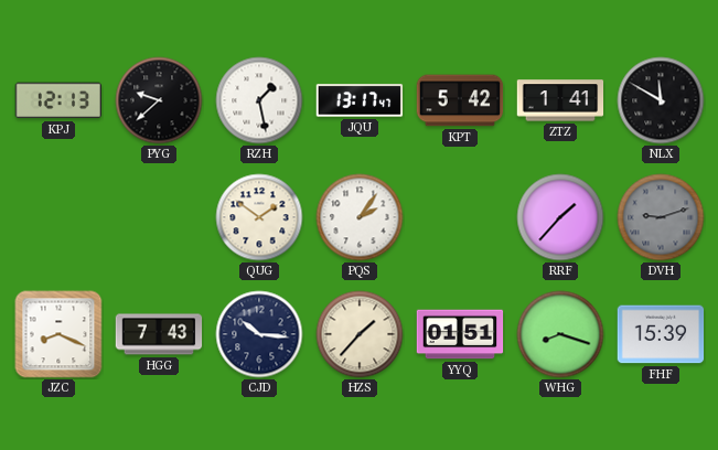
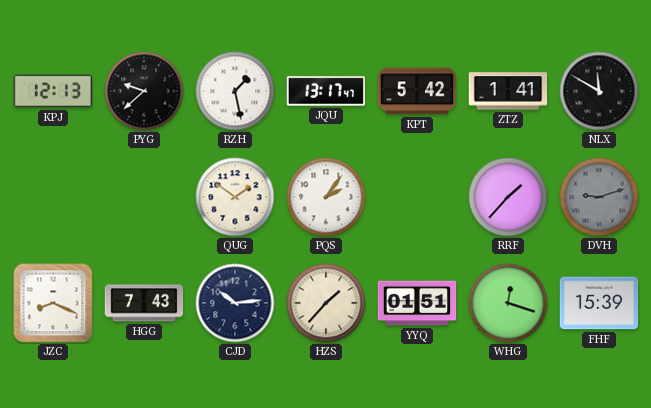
CJD: 10:16 -> 10:14
WHG: 8:18 -> 12:18
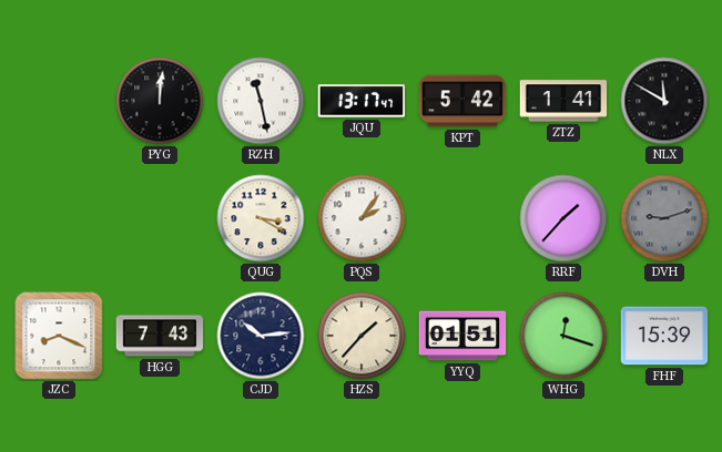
KPJ: 12:13 -> none
PYG: 9:38 -> 12:01
RZH: 1:28 -> 11:28
QUG: 1:51 -> 3:20
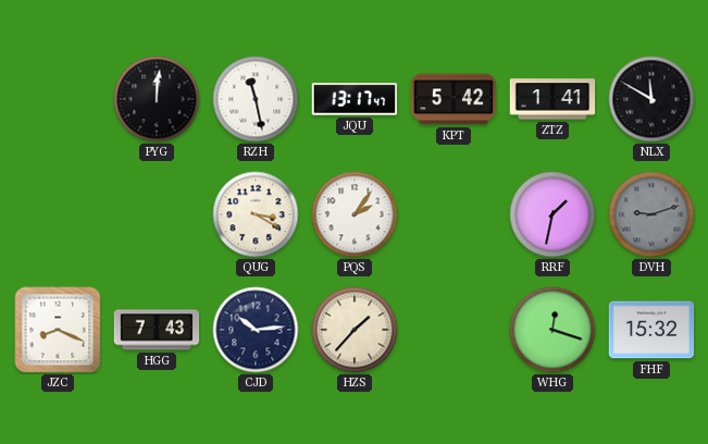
RRF: 1:37 -> 1:32
YYQ: 01:51 -> none
FHF: 15:39 -> 15:32
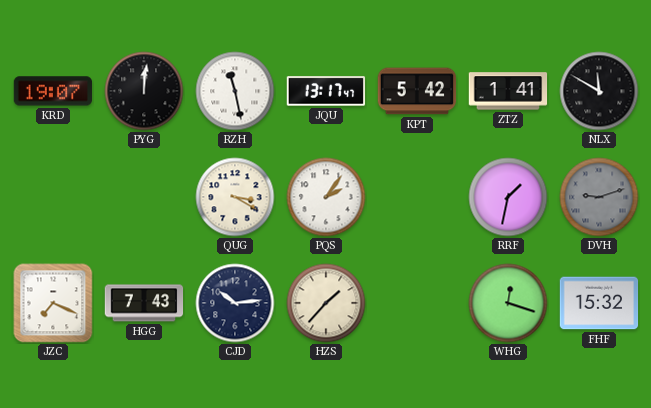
KRD: none -> 19:07
JZC: 8:19 -> 7:19
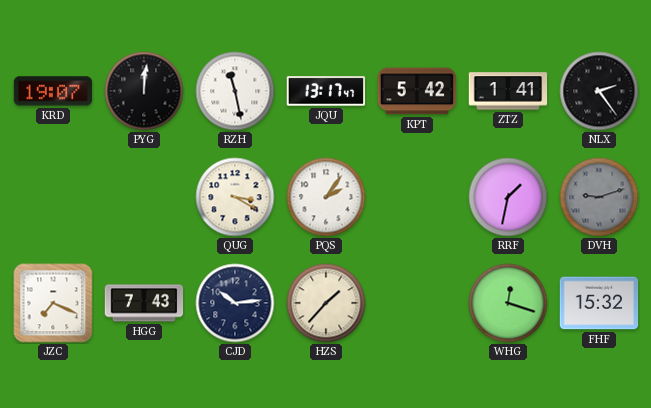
NLX: 11:50 -> 2:24
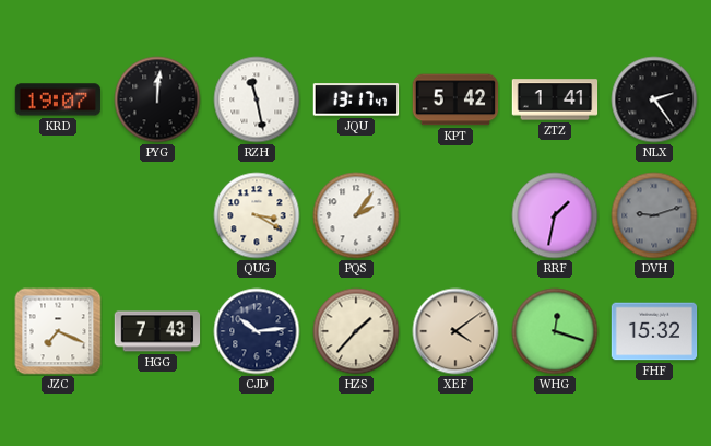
XEF: none -> 4:09
